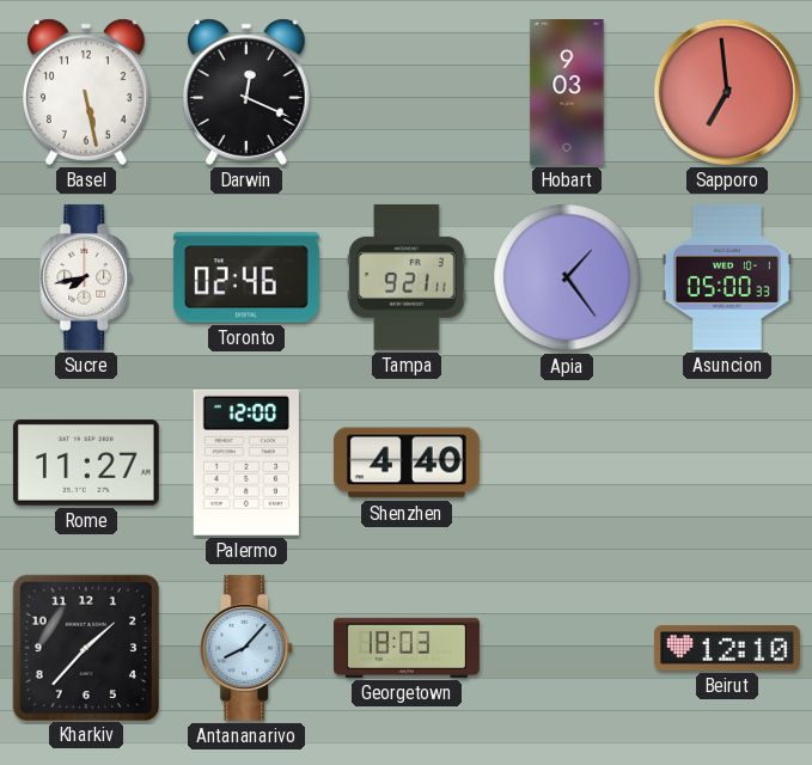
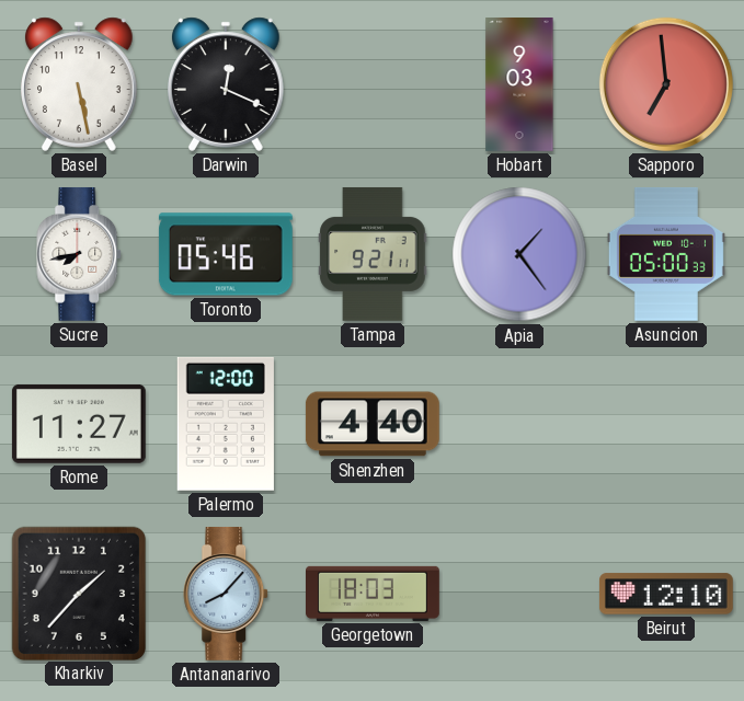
Toronto: 02:46 -> 05:46
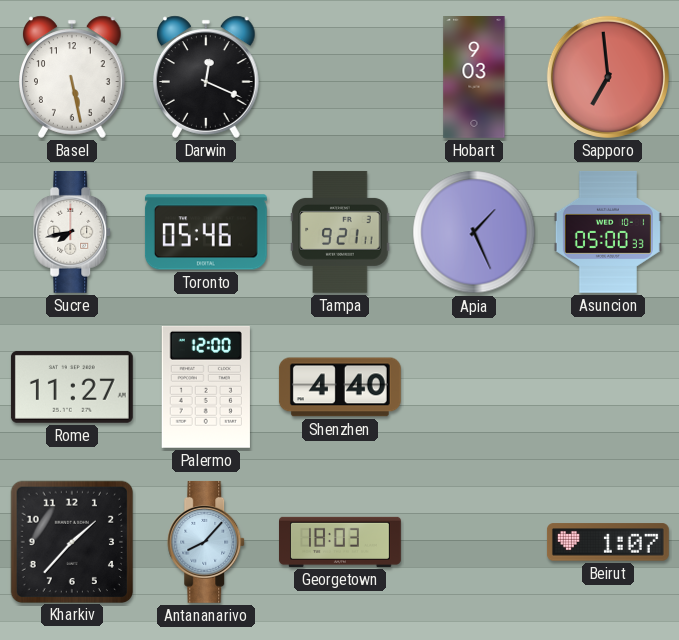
Apia: 1:24 -> 1:26
Beirut: 12:10 -> 1:07
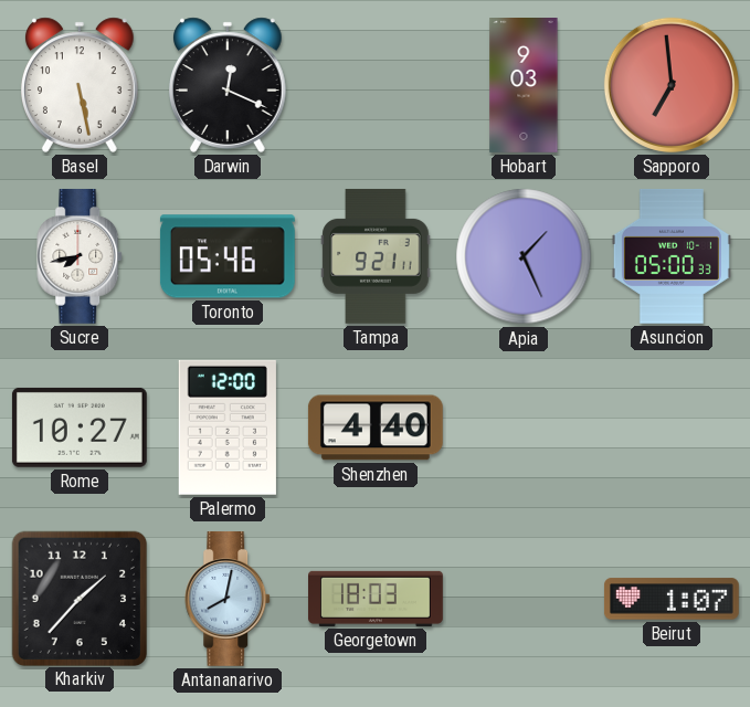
Rome: 11:27 -> 10:27
Antananarivo: 8:07 -> 8:02
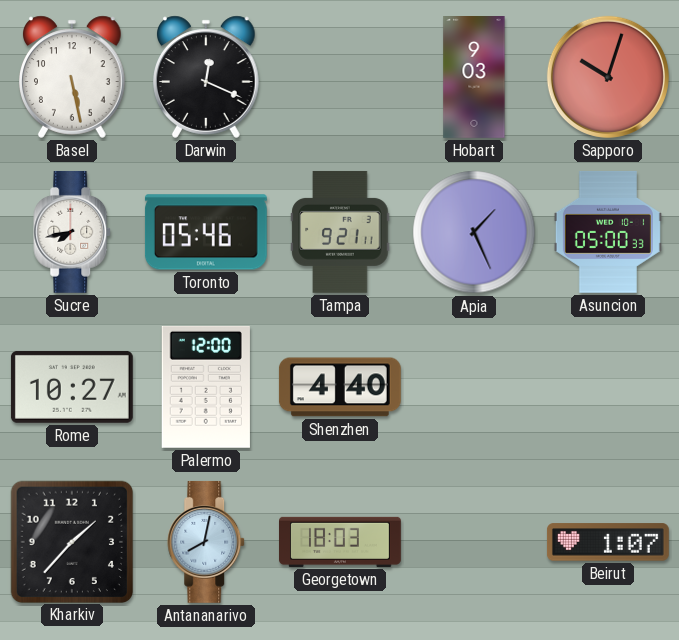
Sapporo: 6:59 -> 10:03
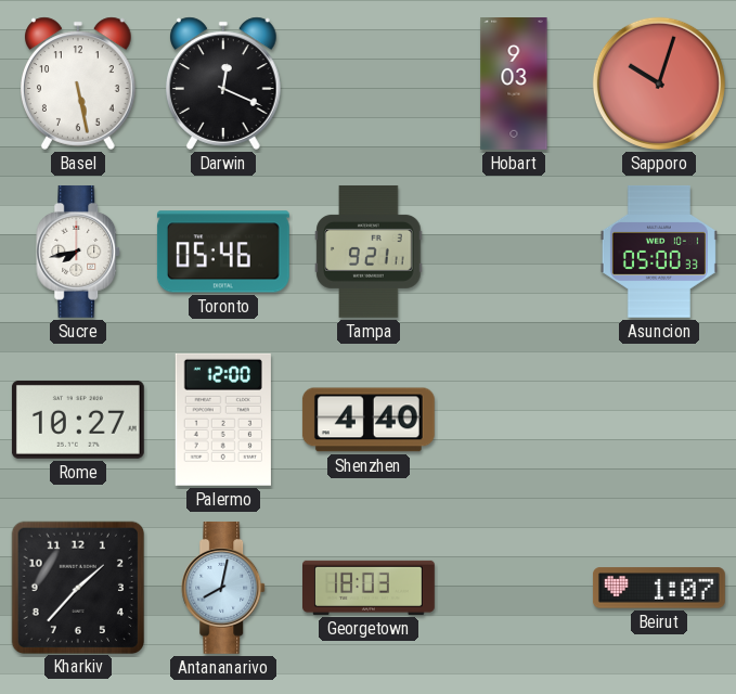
Apia: 1:26 -> none
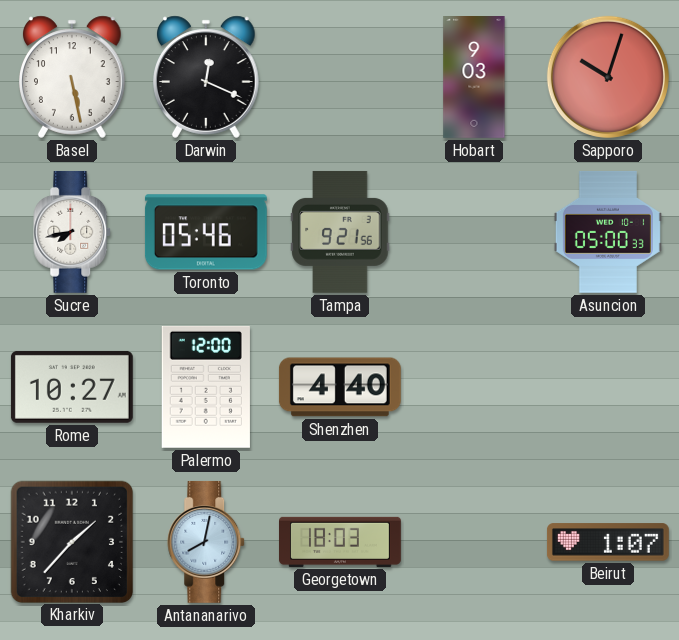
Tampa: 9:21:11 -> 9:21:56
